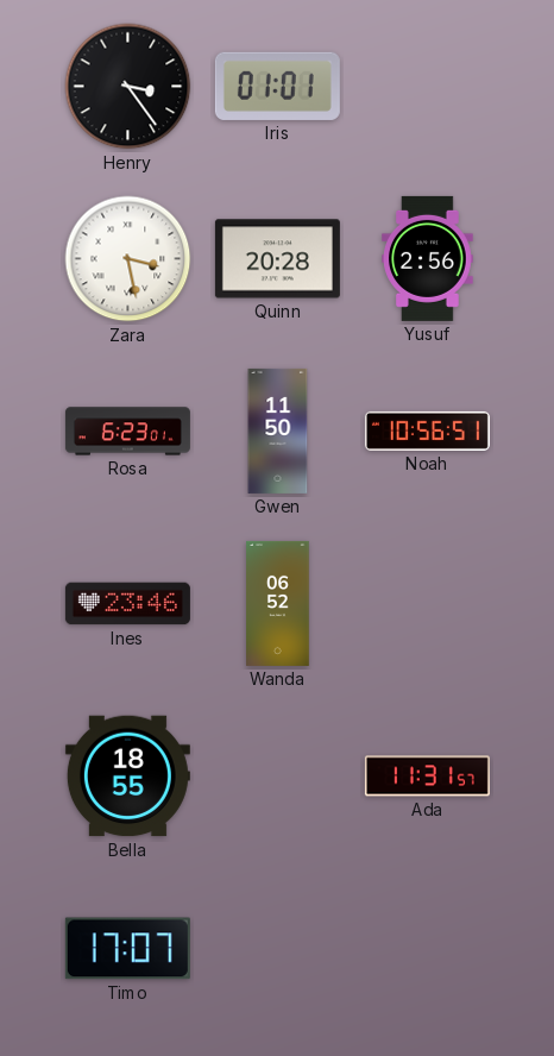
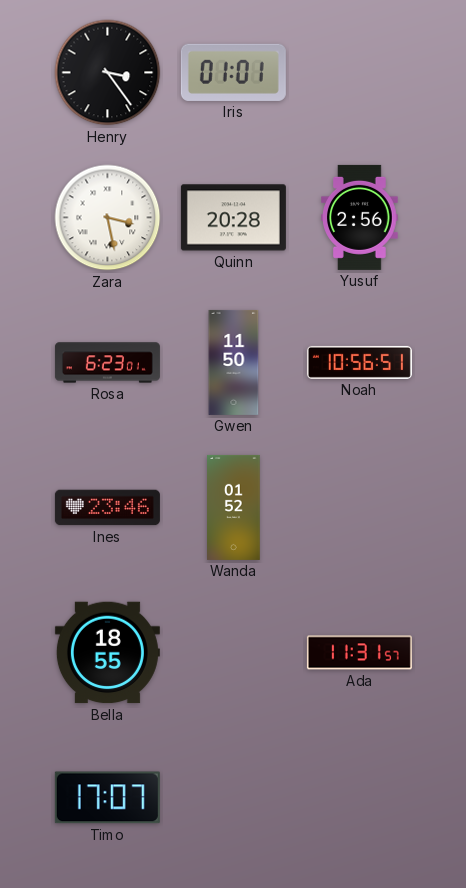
Wanda: 06:52 -> 01:52
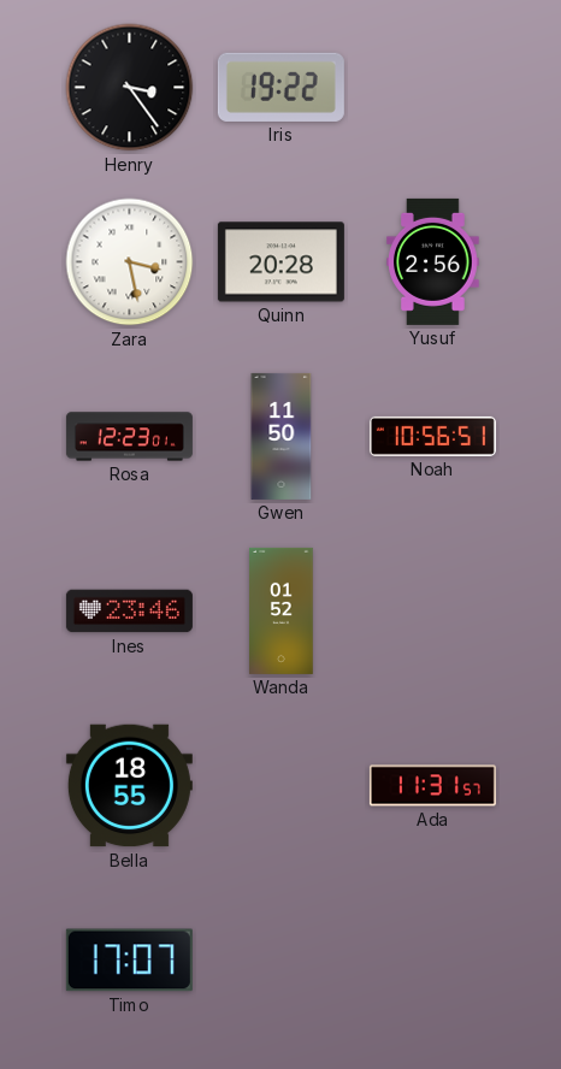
Iris: 01:01 -> 19:22
Rosa: 6:23 -> 12:23
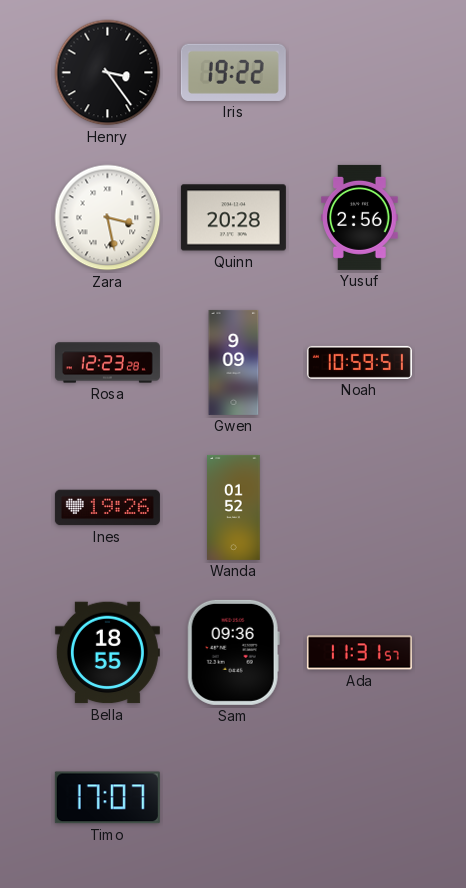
Rosa: 12:23:01 -> 12:23:28
Gwen: 11:50 -> 9:09
Noah: 10:56 -> 10:59
Ines: 23:46 -> 19:26
Sam: none -> 09:36
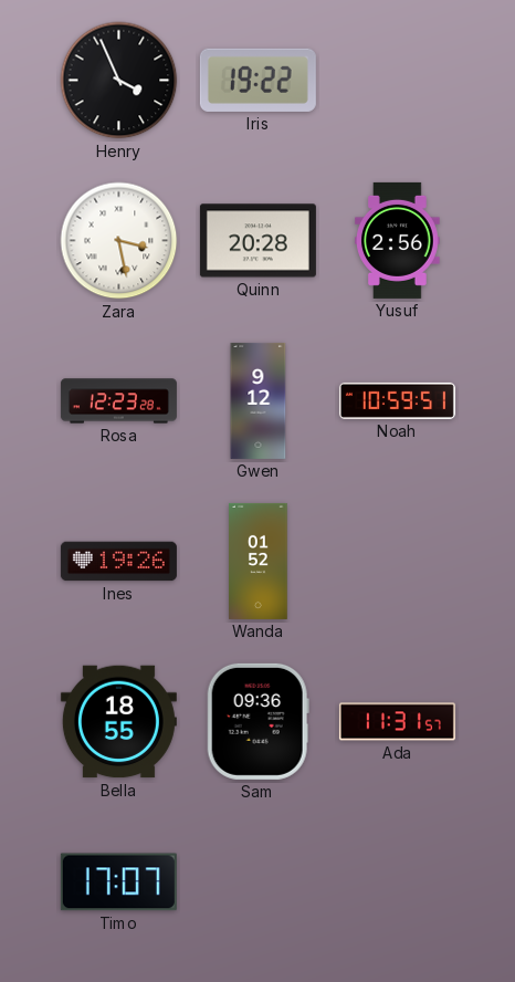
Henry: 3:24 -> 3:56
Gwen: 9:09 -> 9:12
